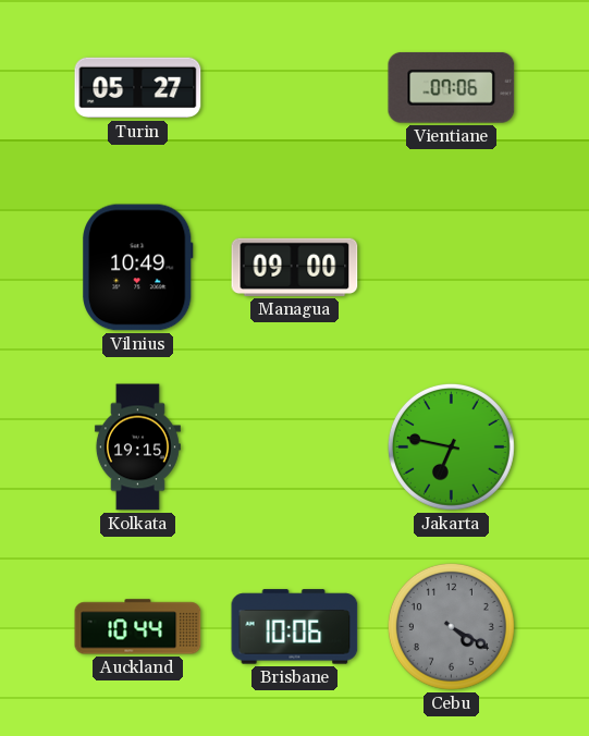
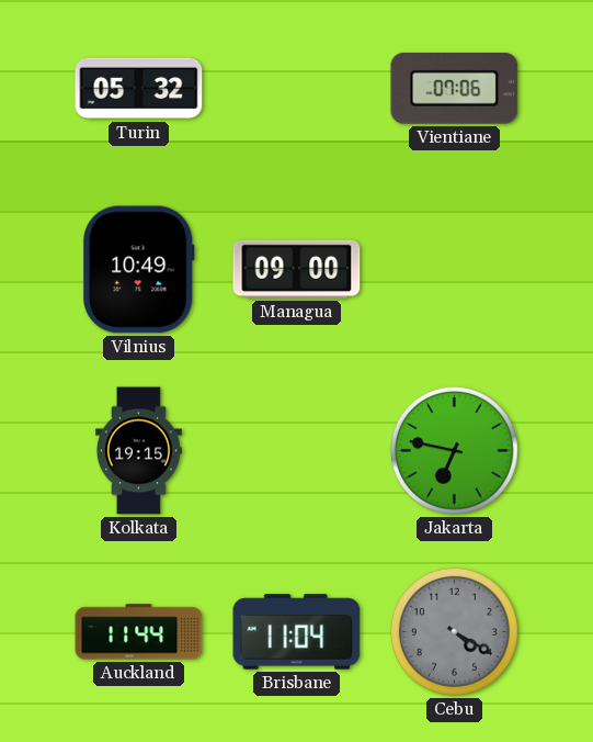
Turin: 05:27 -> 05:32
Auckland: 10:44 -> 11:44
Brisbane: 10:06 -> 11:04
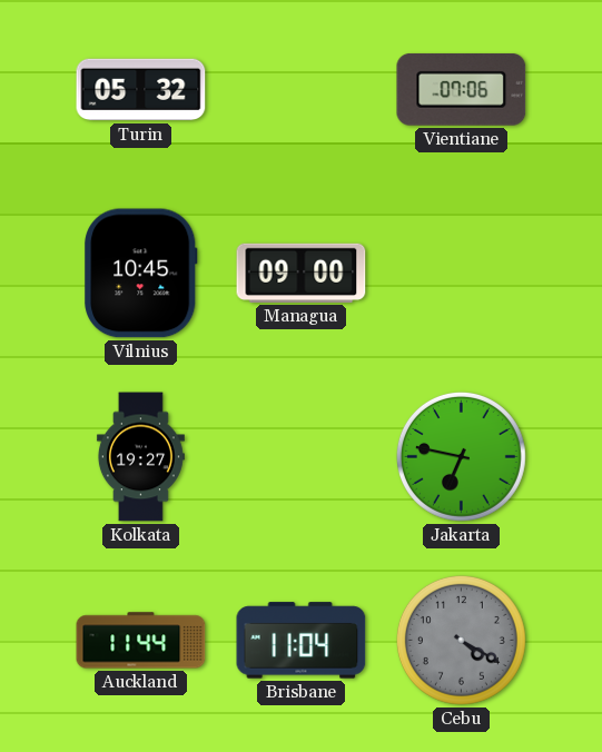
Vilnius: 10:49 -> 10:45
Kolkata: 19:15 -> 19:27
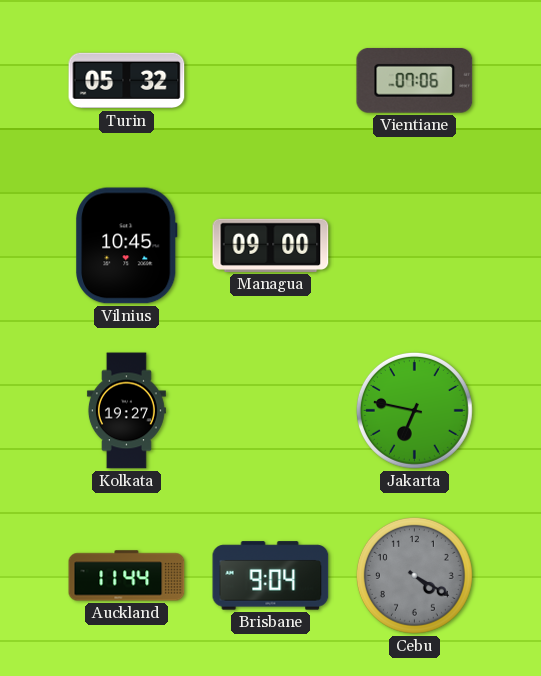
Brisbane: 11:04 -> 9:04
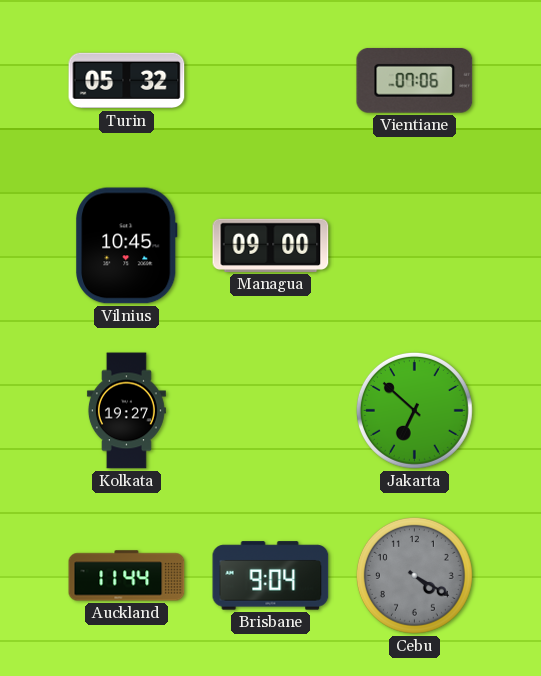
Jakarta: 6:47 -> 6:52
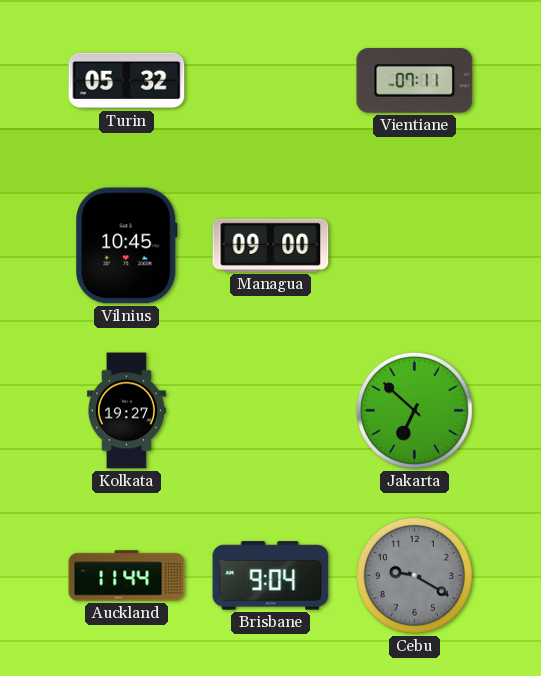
Vientiane: 07:06 -> 07:11
Cebu: 4:20 -> 9:20
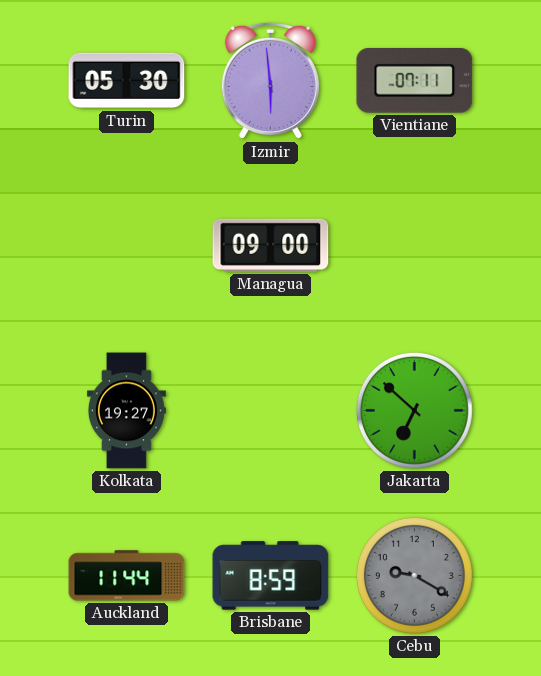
Turin: 05:32 -> 05:30
Izmir: none -> 5:59
Vilnius: 10:45 -> none
Brisbane: 9:04 -> 8:59
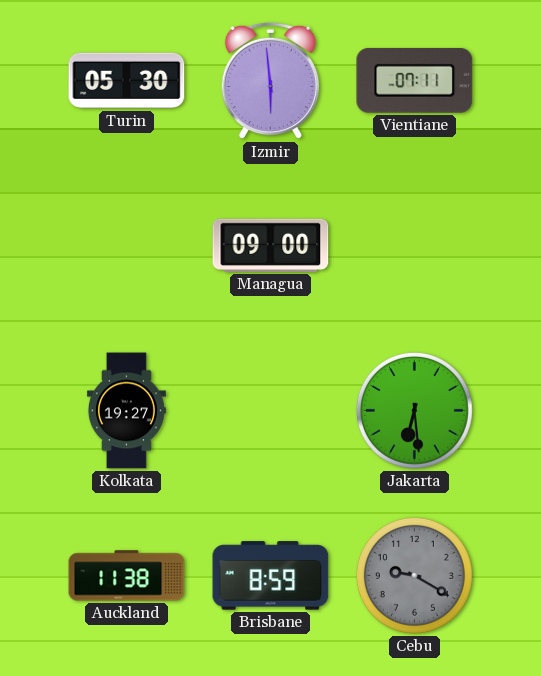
Jakarta: 6:52 -> 6:29
Auckland: 11:44 -> 11:38
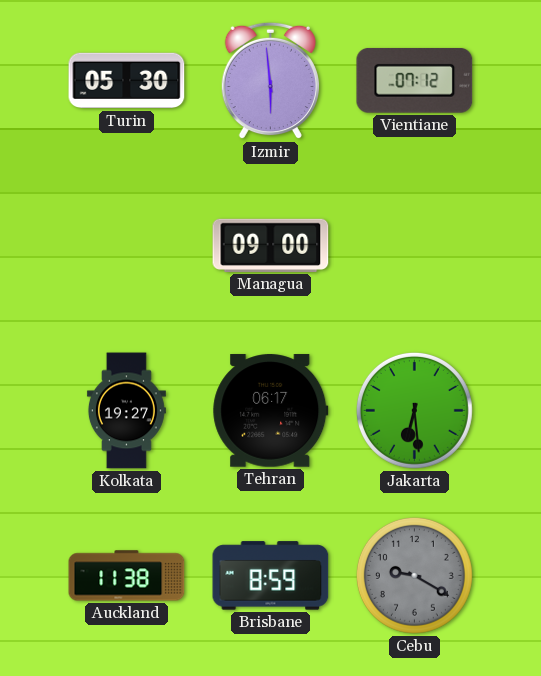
Vientiane: 07:11 -> 07:12
Tehran: none -> 06:17
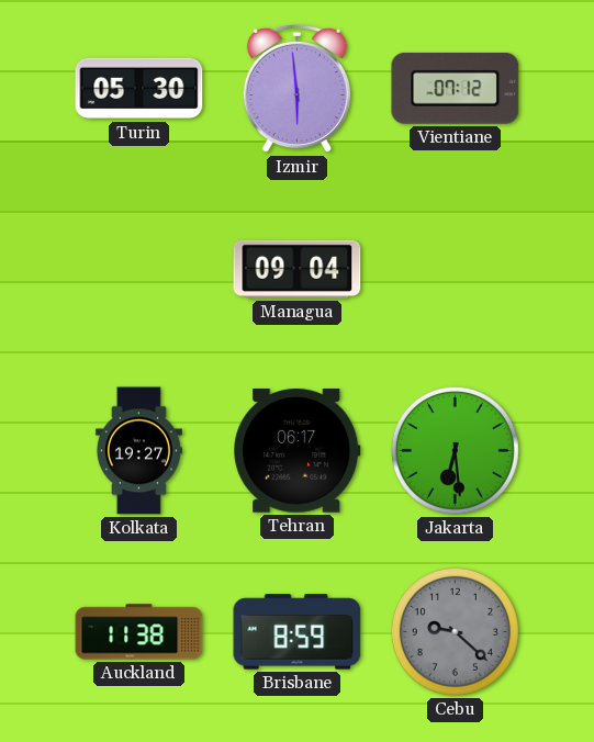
Managua: 09:00 -> 09:04
Cebu: 9:20 -> 9:22
